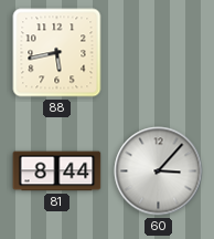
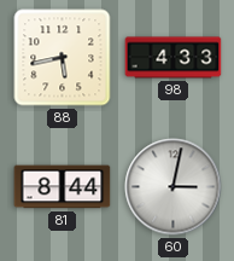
98: none -> 4:33
60: 3:07 -> 3:02
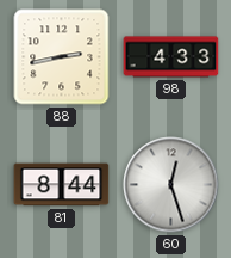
88: 5:43 -> 2:43
60: 3:02 -> 12:27
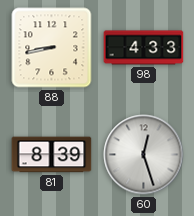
88: 2:43 -> 8:43
81: 8:44 -> 8:39
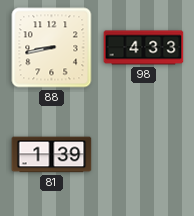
81: 8:39 -> 1:39
60: 12:27 -> none
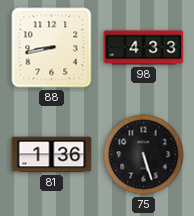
81: 1:39 -> 1:36
75: none -> 5:27
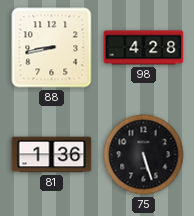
98: 4:33 -> 4:28
